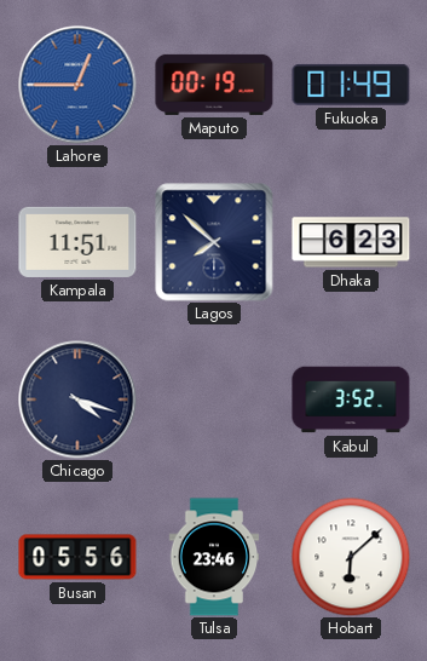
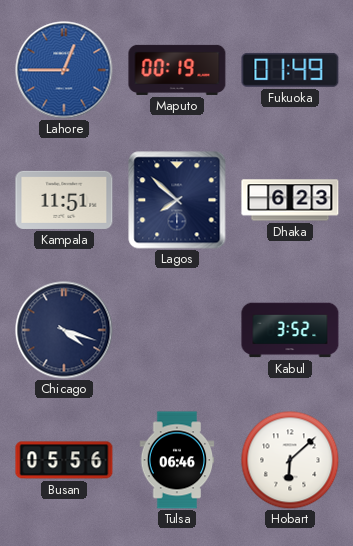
Tulsa: 23:46 -> 06:46
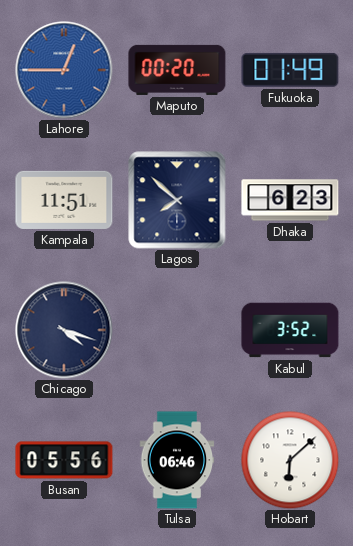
Maputo: 00:19 -> 00:20
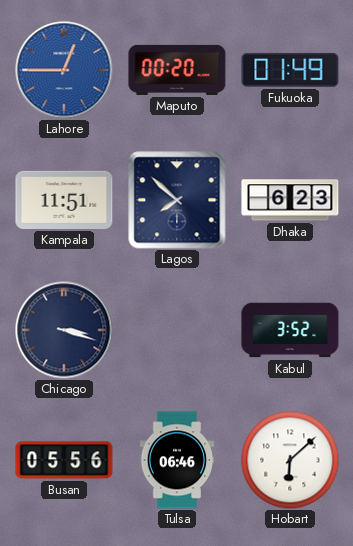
Chicago: 4:18 -> 3:18
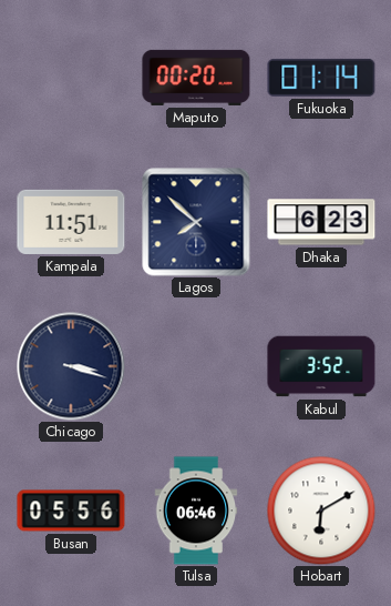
Lahore: 12:45 -> none
Fukuoka: 01:49 -> 01:14
Hobart: 6:08 -> 6:10
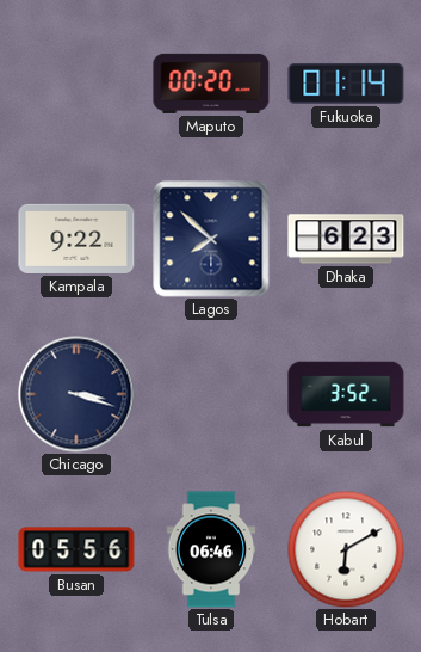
Kampala: 11:51 -> 9:22
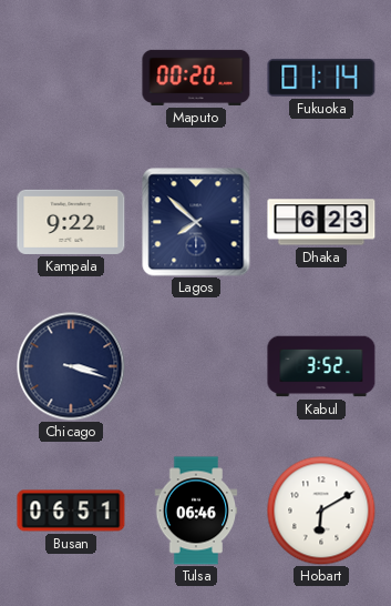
Busan: 05:56 -> 06:51
